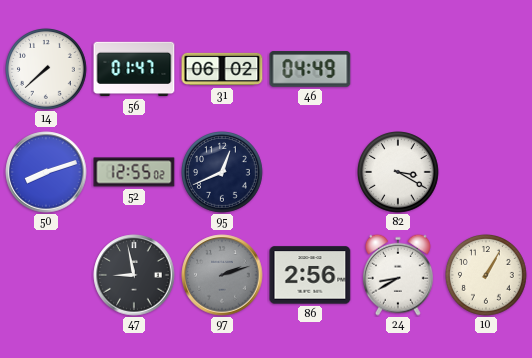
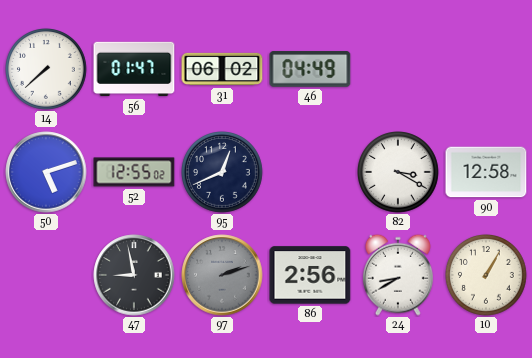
50: 8:12 -> 5:12
90: none -> 12:58
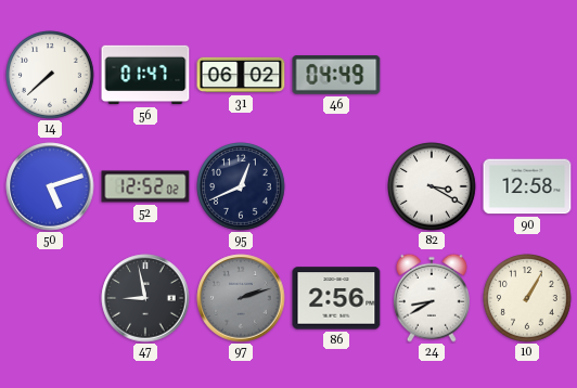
52: 12:55 -> 12:52
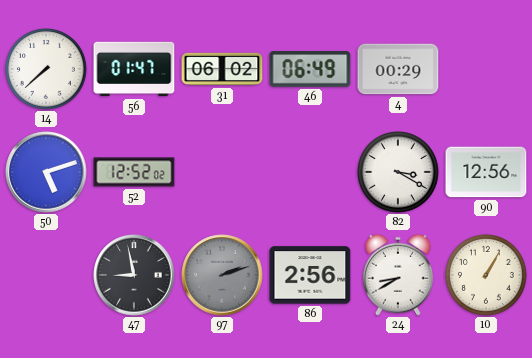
46: 04:49 -> 06:49
4: none -> 00:29
95: 12:41 -> none
90: 12:58 -> 12:56
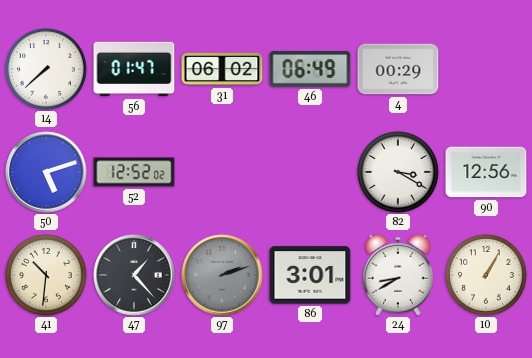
41: none -> 10:31
47: 8:58 -> 1:23
86: 2:56 -> 3:01
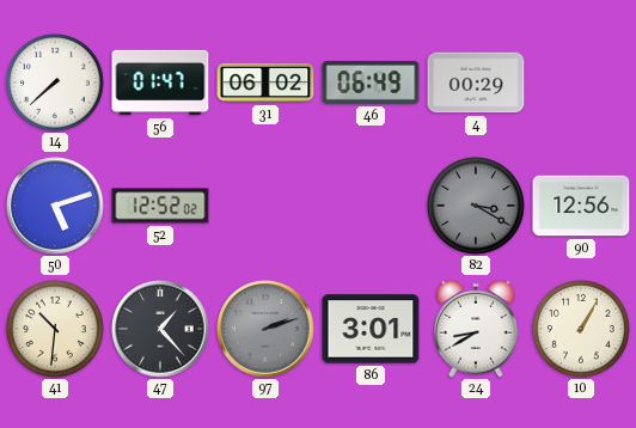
82 dial: white -> grey
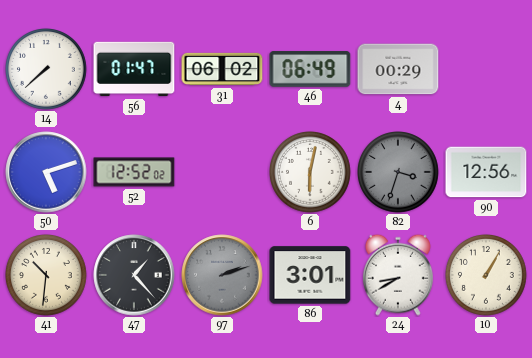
6: none -> 6:02
82: 3:20 -> 3:33
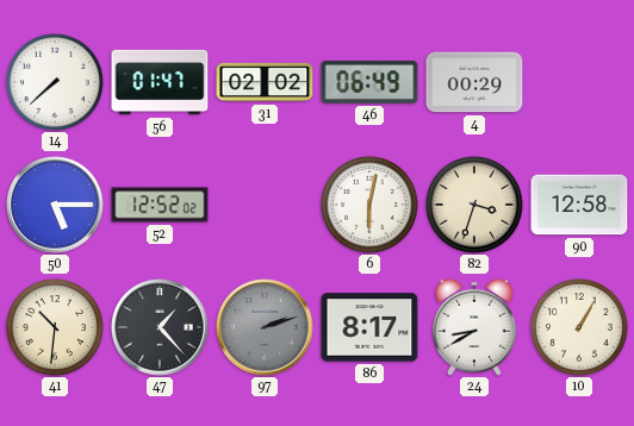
31: 06:02 -> 02:02
50: 5:12 -> 5:15
82 dial: grey -> cream
90: 12:56 -> 12:58
86: 3:01 -> 8:17
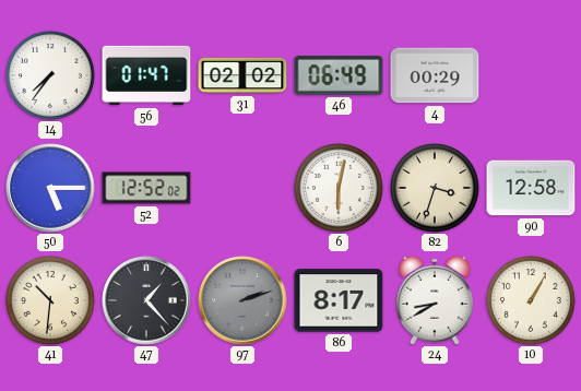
14: 7:38 -> 7:36
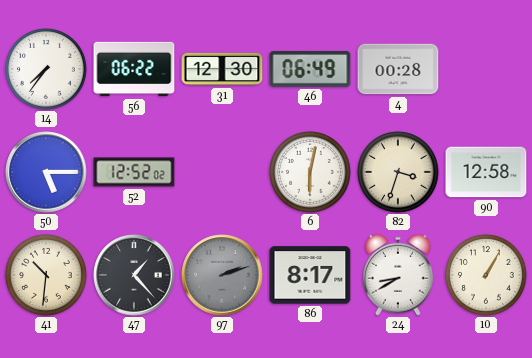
56: 01:47 -> 06:22
31: 02:02 -> 12:30
4: 00:29 -> 00:28
